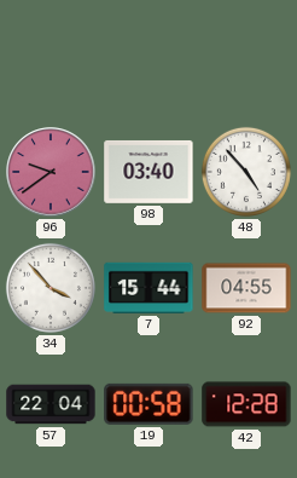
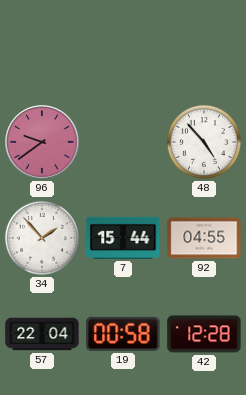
98: 03:40 -> none
34: 3:53 -> 1:53
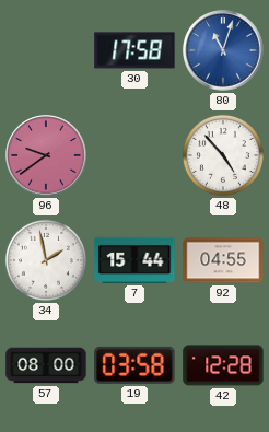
30: none -> 17:58
80: none -> 11:03
34: 1:53 -> 1:58
57: 22:04 -> 08:00
19: 00:58 -> 03:58
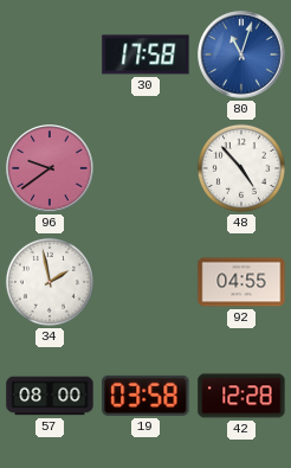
7: 15:44 -> none
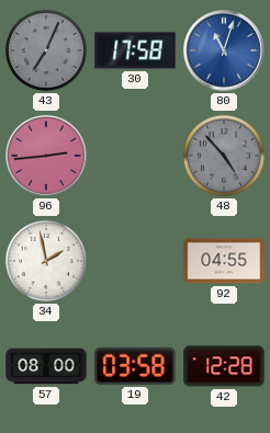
43: none -> 7:04
96: 9:39 -> 2:44
48 dial: white -> grey
